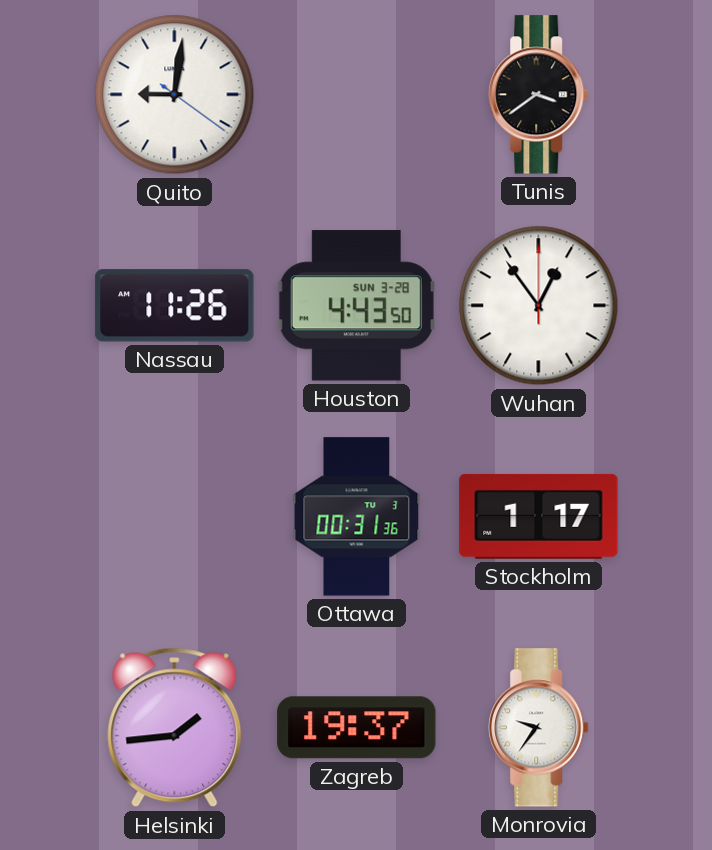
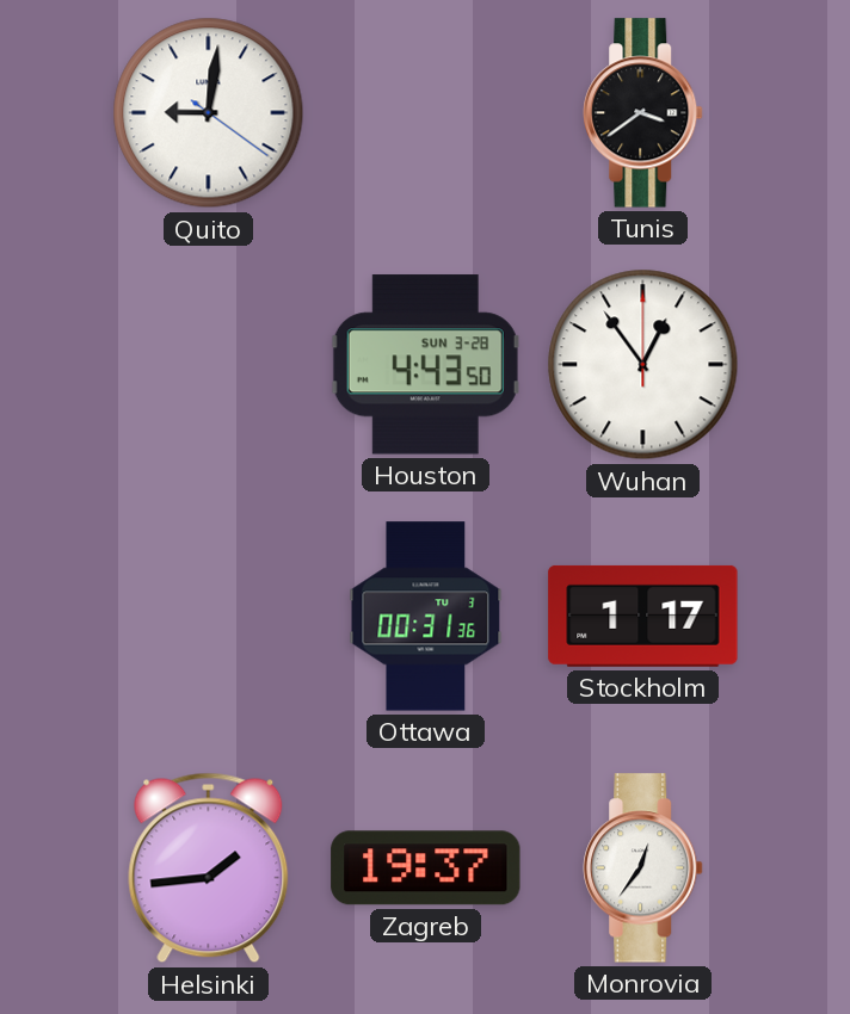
Nassau: 11:26 -> none
Monrovia: 9:36 -> 12:36
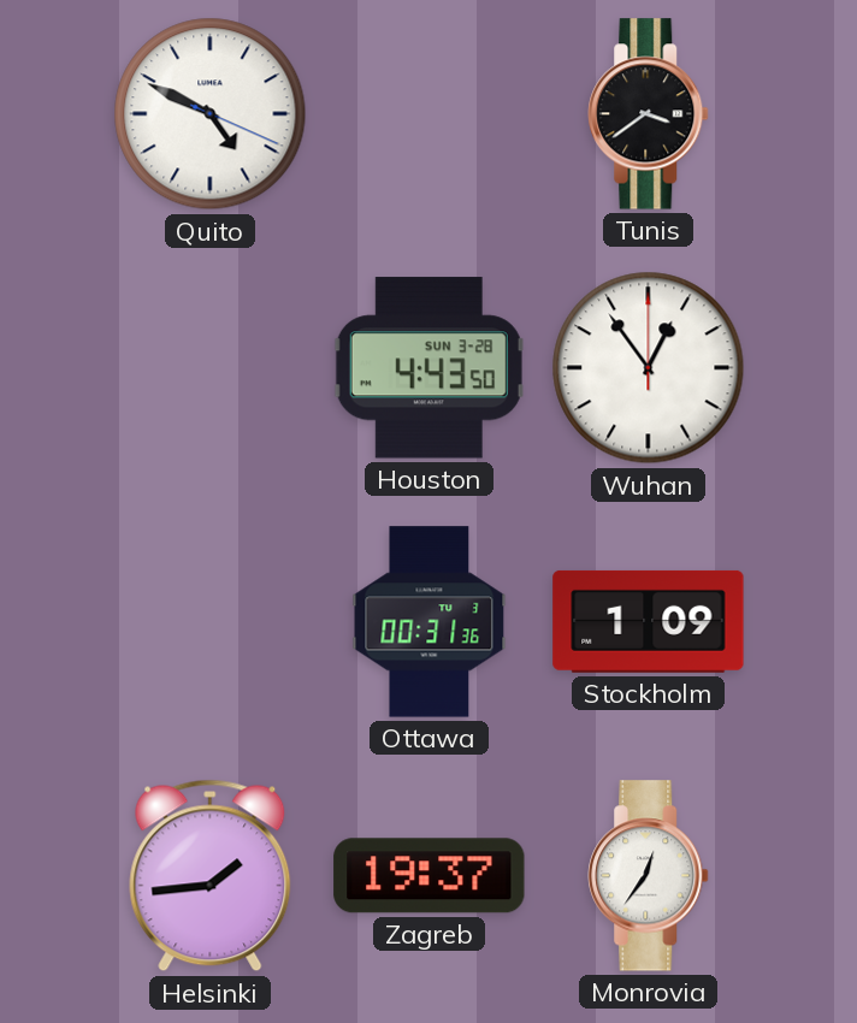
Quito: 9:01 -> 4:49
Stockholm: 1:17 -> 1:09
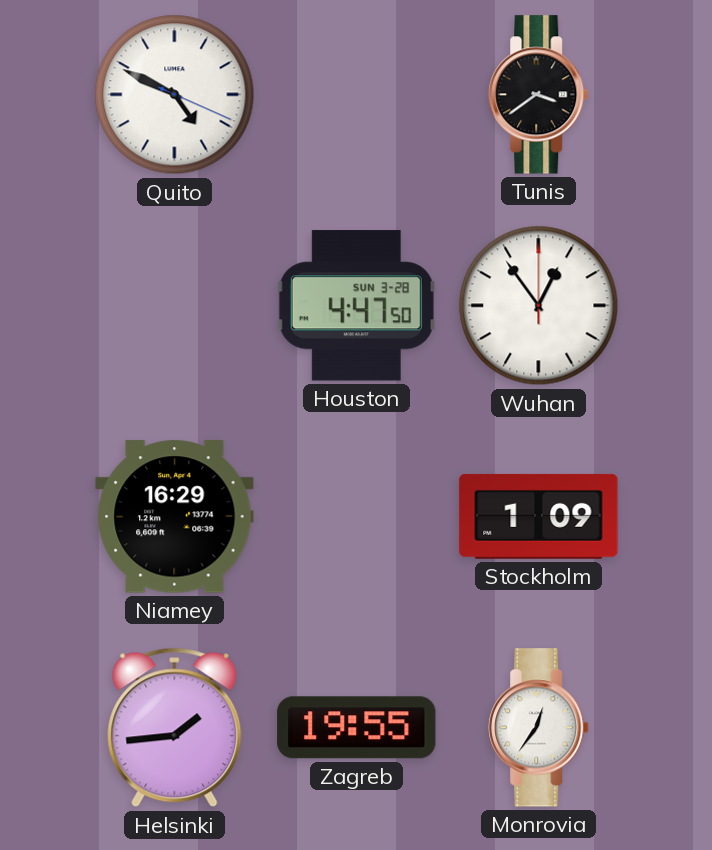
Houston: 4:43 -> 4:47
Niamey: none -> 16:29
Ottawa: 00:31 -> none
Zagreb: 19:37 -> 19:55
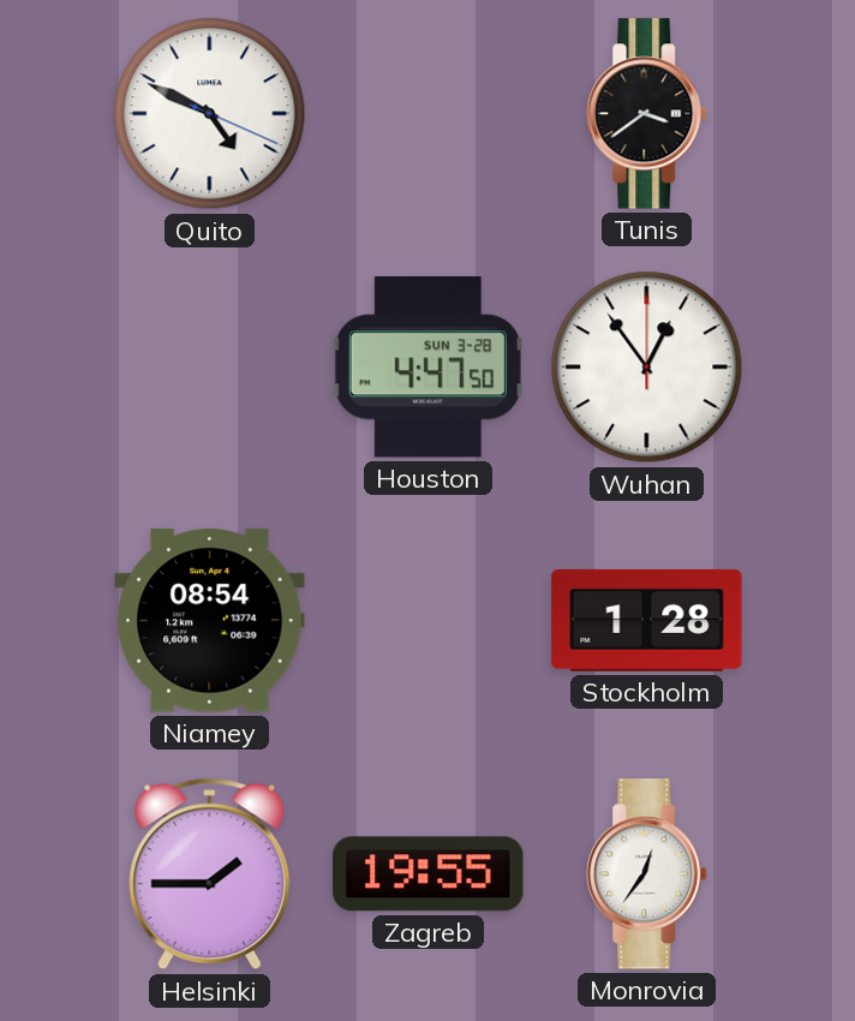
Niamey: 16:29 -> 08:54
Stockholm: 1:09 -> 1:28
Helsinki: 1:44 -> 1:45
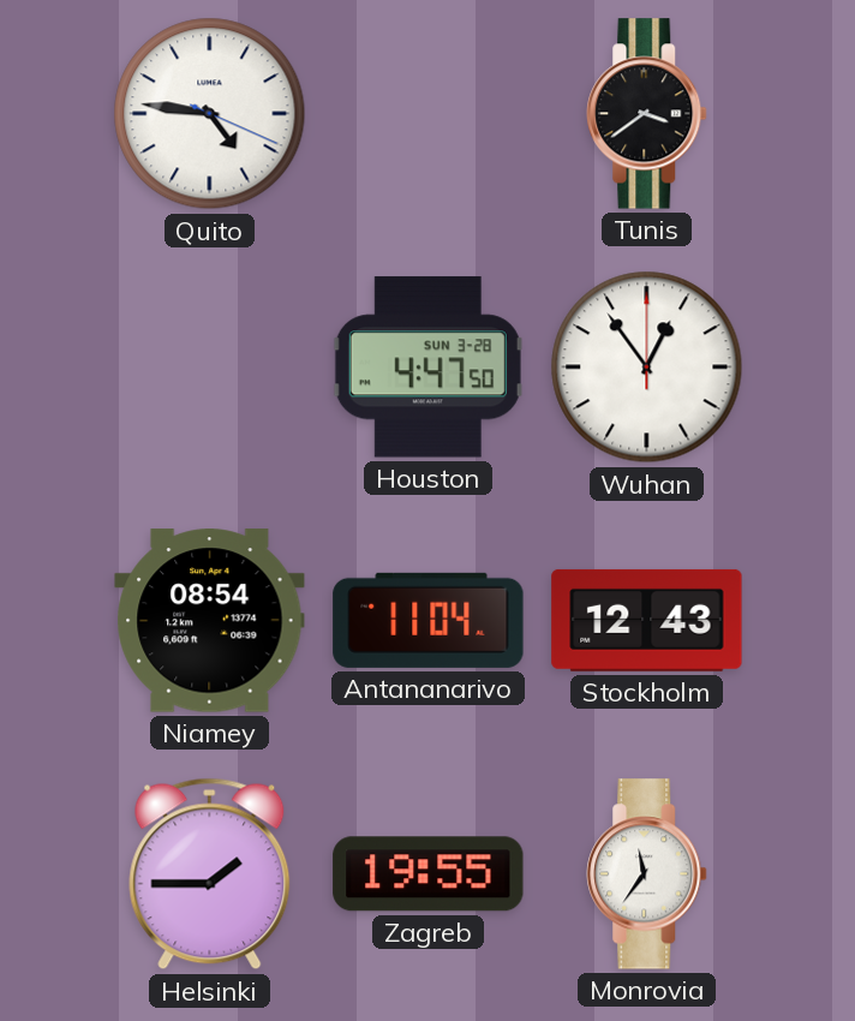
Quito: 4:49 -> 4:46
Antananarivo: none -> 11:04
Stockholm: 1:28 -> 12:43
Monrovia: 12:36 -> 11:36
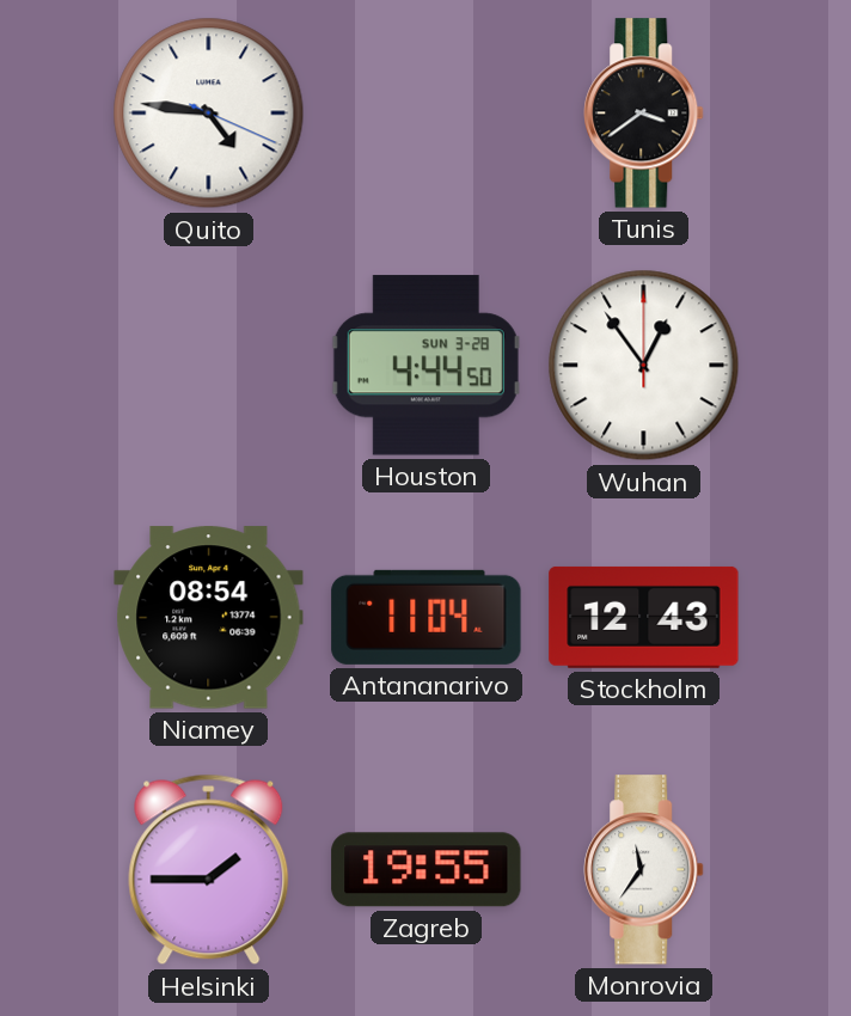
Houston: 4:47 -> 4:44
